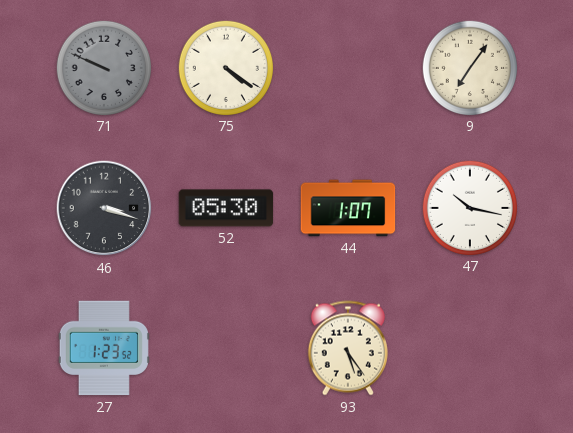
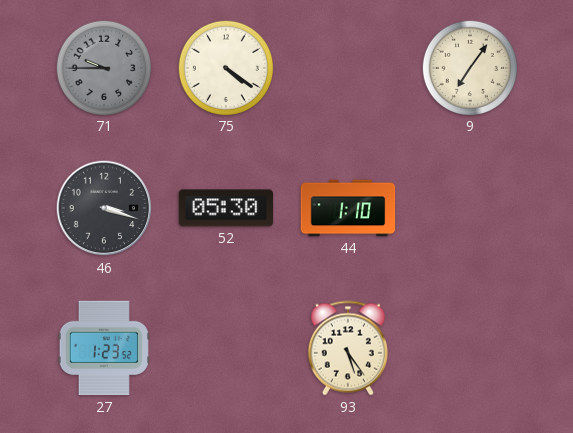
71: 9:49 -> 9:45
44: 1:07 -> 1:10
47: 10:17 -> none
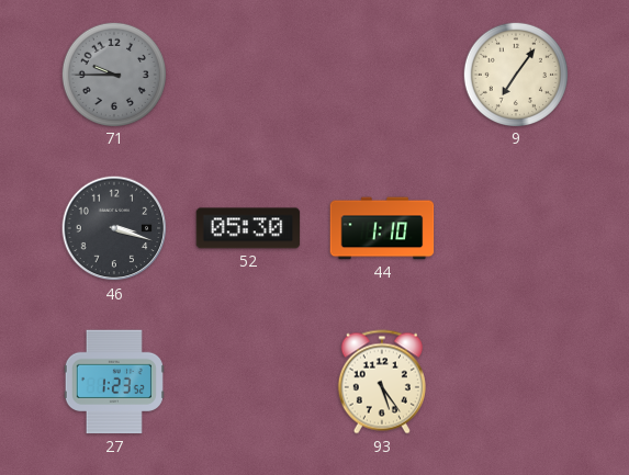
75: 4:21 -> none
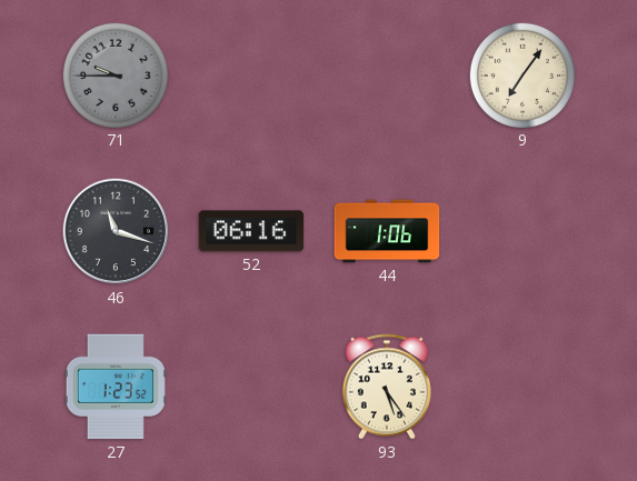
46: 3:18 -> 11:18
52: 05:30 -> 06:16
44: 1:10 -> 1:06
